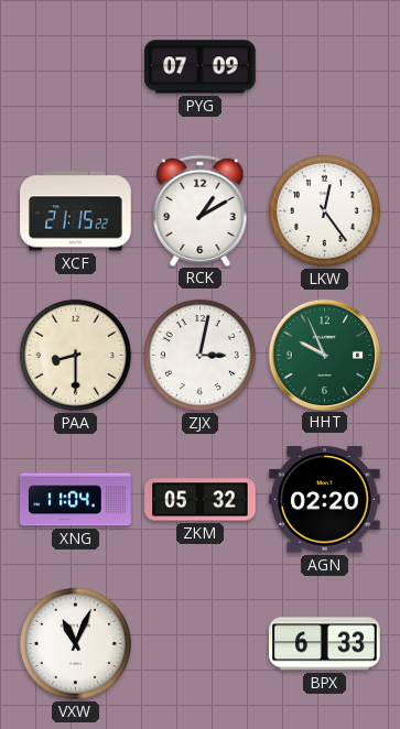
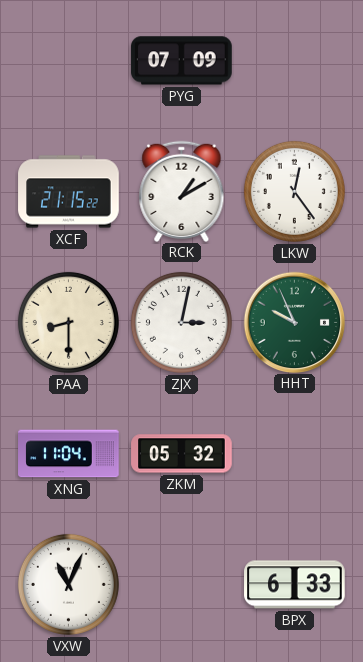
AGN: 02:20 -> none
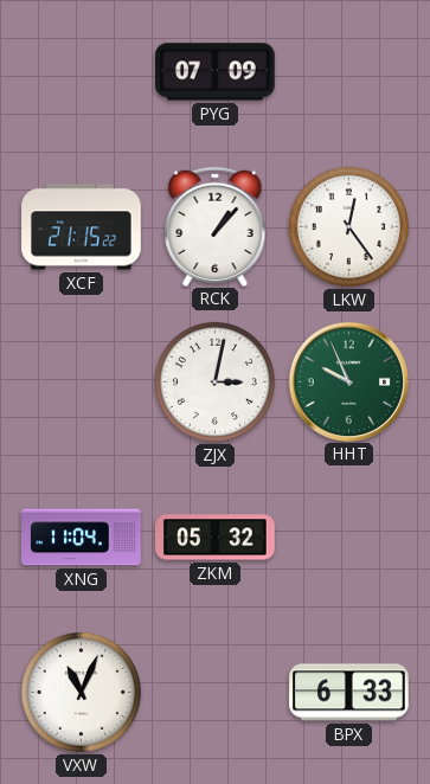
RCK: 1:10 -> 1:07
PAA: 8:30 -> none
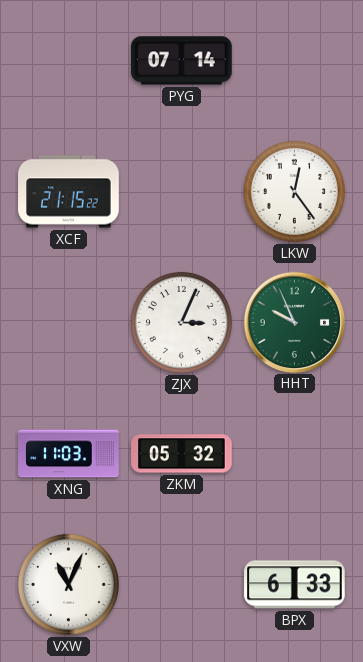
PYG: 07:09 -> 07:14
RCK: 1:07 -> none
ZJX: 3:02 -> 3:04
XNG: 11:04 -> 11:03
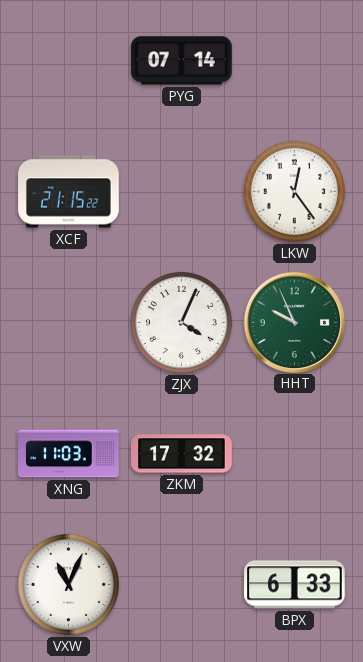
ZJX: 3:04 -> 4:04
ZKM: 05:32 -> 17:32
